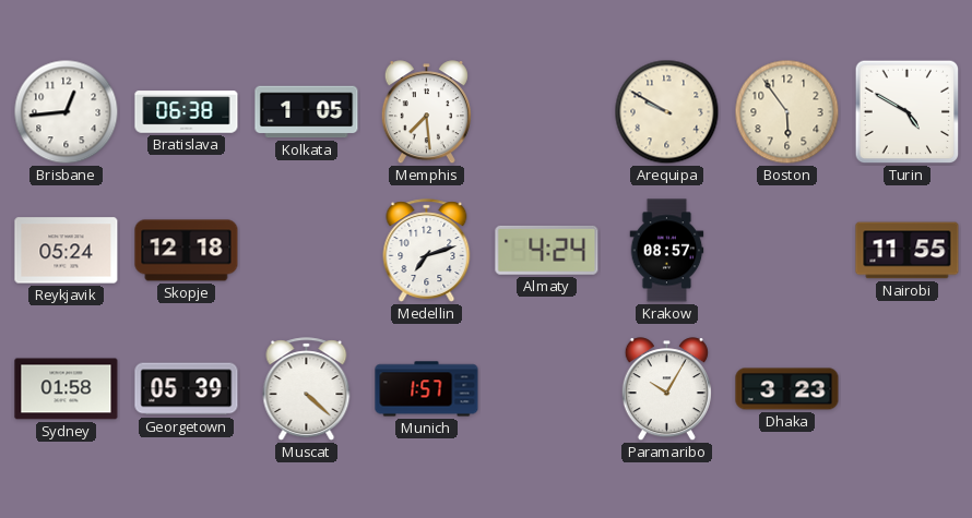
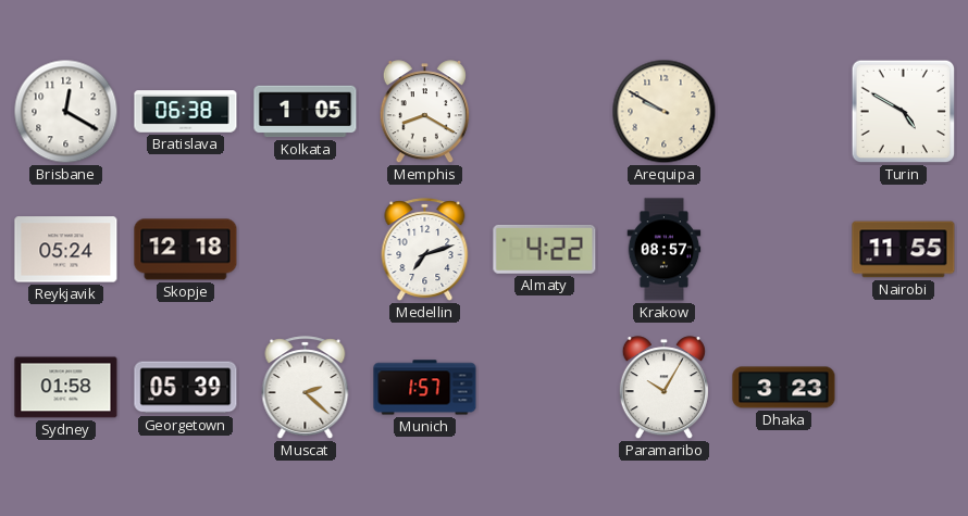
Brisbane: 12:44 -> 12:20
Memphis: 7:29 -> 8:20
Boston: 5:54 -> none
Almaty: 4:24 -> 4:22
Muscat: 4:22 -> 2:22
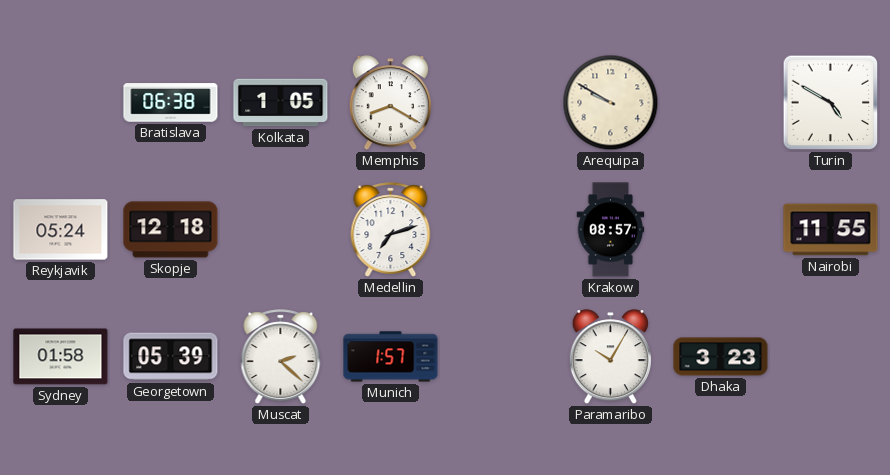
Brisbane: 12:20 -> none
Almaty: 4:22 -> none
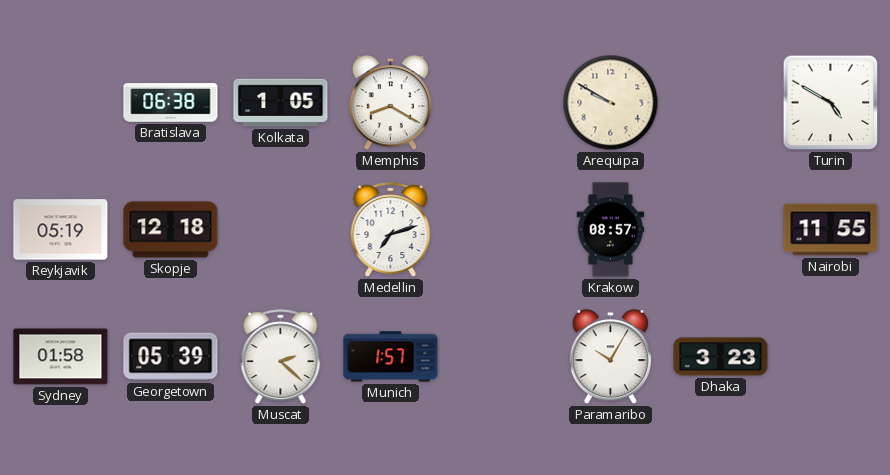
Reykjavik: 05:24 -> 05:19
